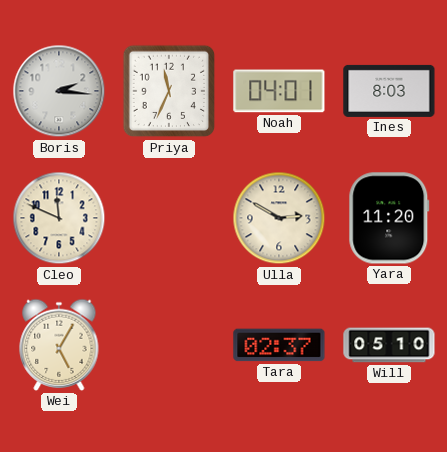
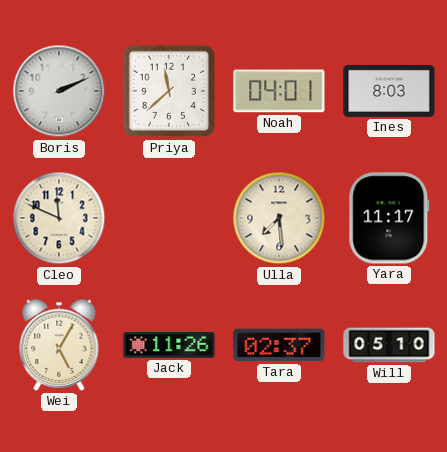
Boris: 2:16 -> 2:11
Priya: 11:34 -> 11:38
Ulla: 2:50 -> 7:29
Yara: 11:20 -> 11:17
Jack: none -> 11:26
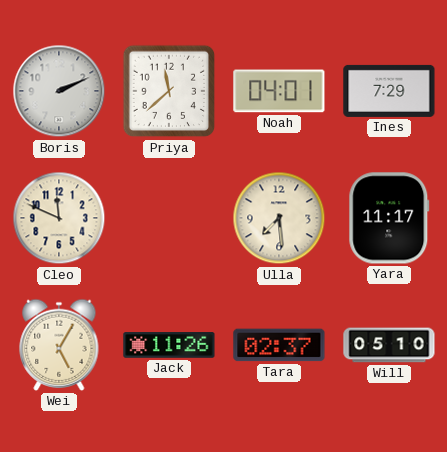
Ines: 8:03 -> 7:29
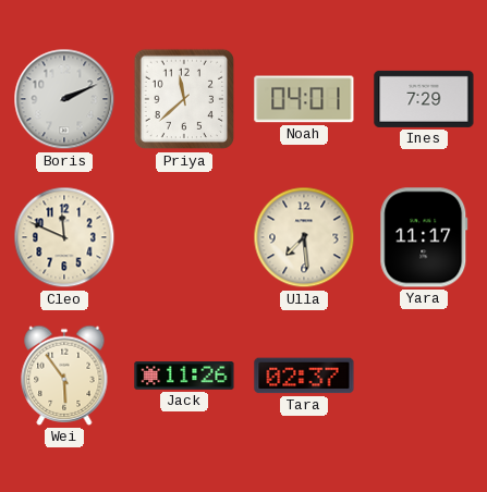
Wei: 5:05 -> 5:54
Will: 05:10 -> none
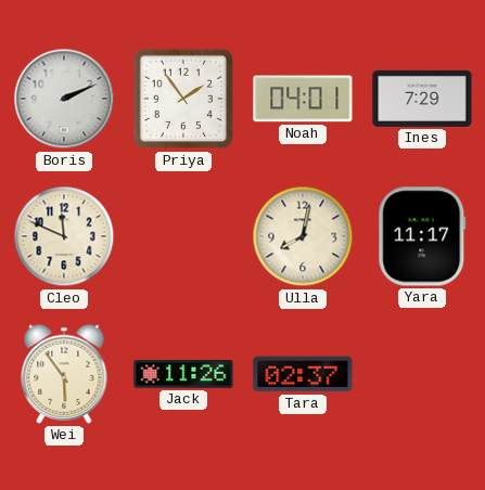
Priya: 11:38 -> 1:54
Ulla: 7:29 -> 8:02
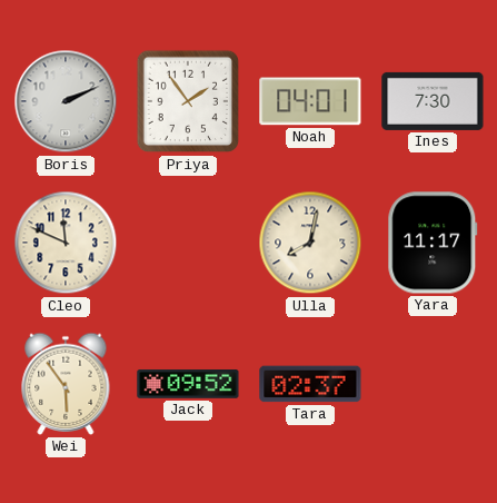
Ines: 7:29 -> 7:30
Jack: 11:26 -> 09:52
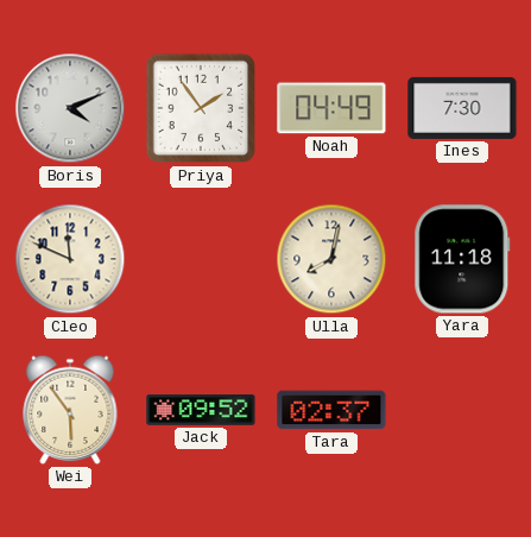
Boris: 2:11 -> 4:11
Noah: 04:01 -> 04:49
Yara: 11:17 -> 11:18
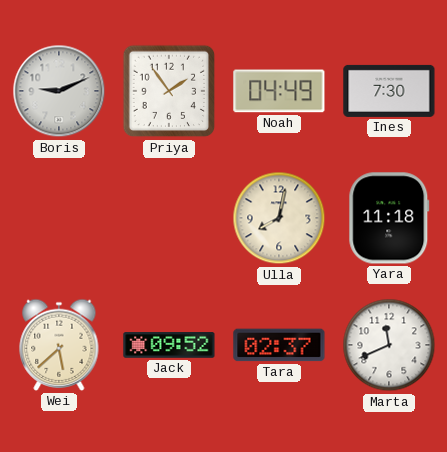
Boris: 4:11 -> 9:11
Cleo: 11:49 -> none
Wei: 5:54 -> 5:38
Marta: none -> 11:41
